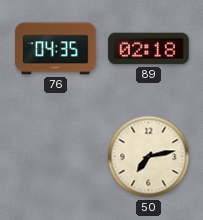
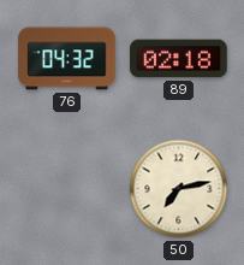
76: 04:35 -> 04:32
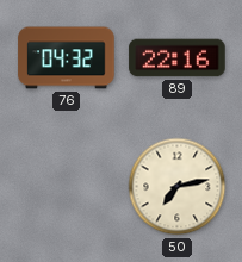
89: 02:18 -> 22:16
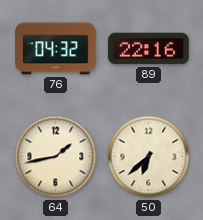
64: none -> 1:43
50: 7:13 -> 6:38
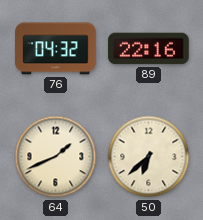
64: 1:43 -> 1:41
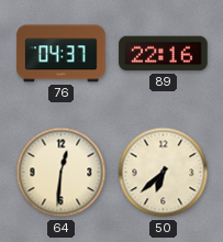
76: 04:32 -> 04:37
64: 1:41 -> 12:31
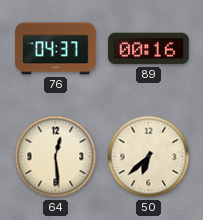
89: 22:16 -> 00:16
64: 12:31 -> 12:29
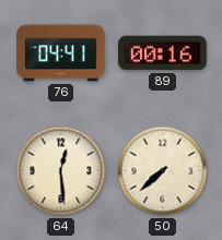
76: 04:37 -> 04:41
50: 6:38 -> 7:38
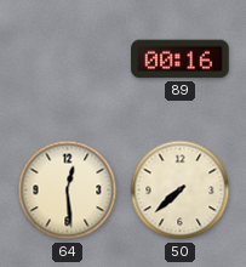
76: 04:41 -> none
